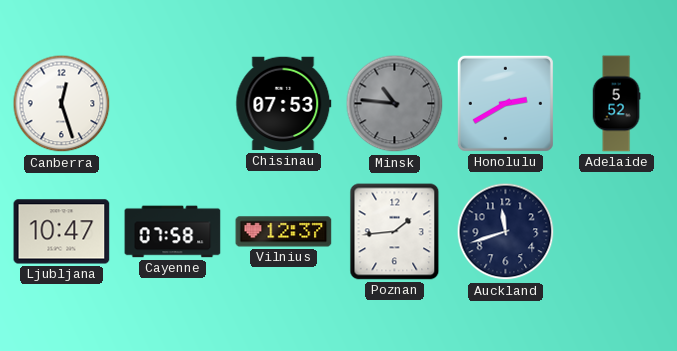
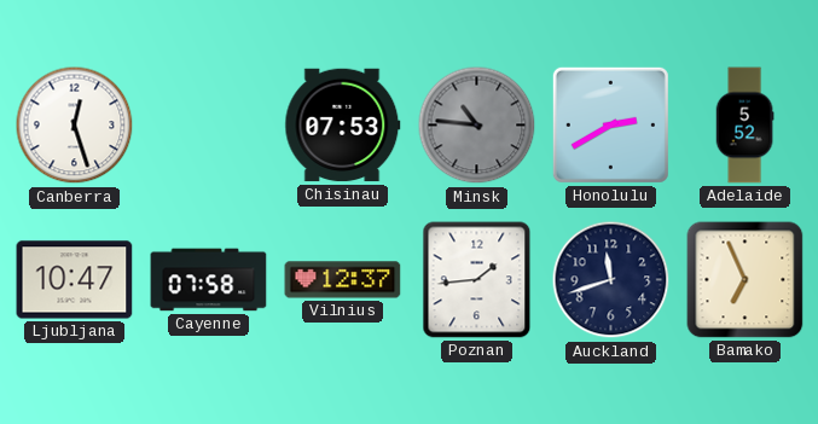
Bamako: none -> 6:56
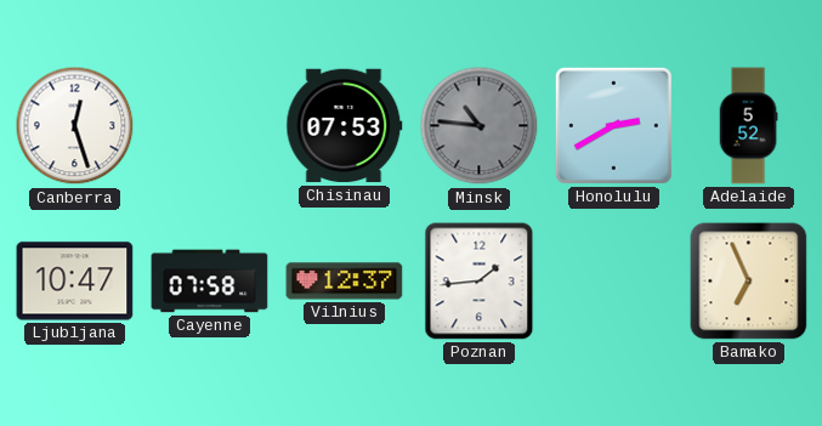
Auckland: 11:42 -> none
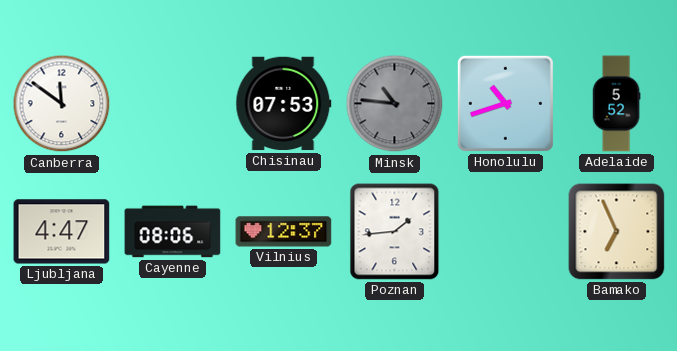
Canberra: 12:27 -> 11:51
Honolulu: 2:40 -> 10:42
Ljubljana: 10:47 -> 4:47
Cayenne: 07:58 -> 08:06
